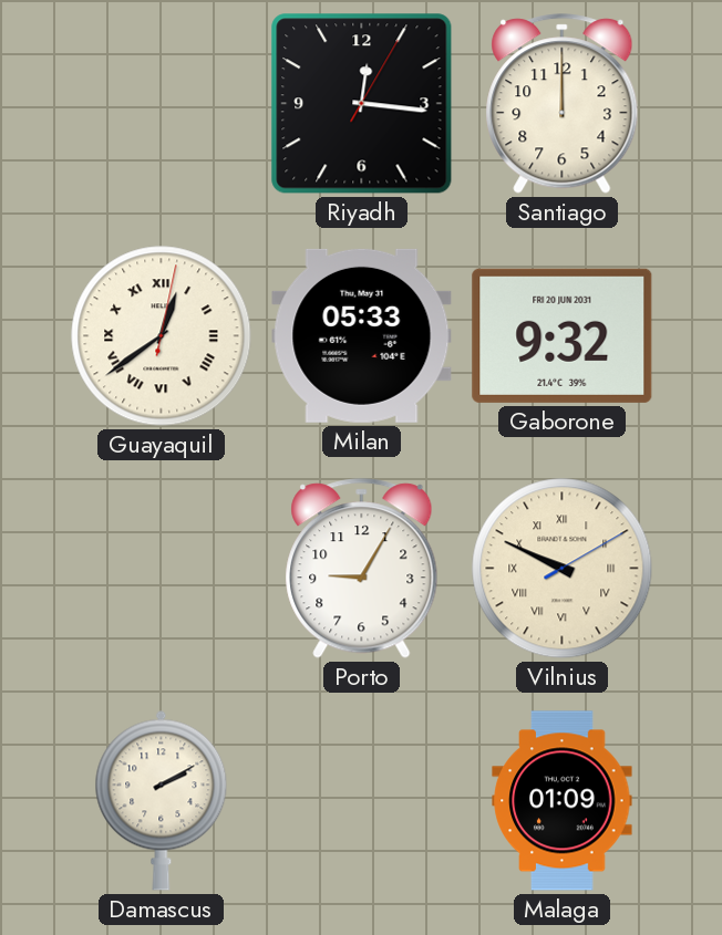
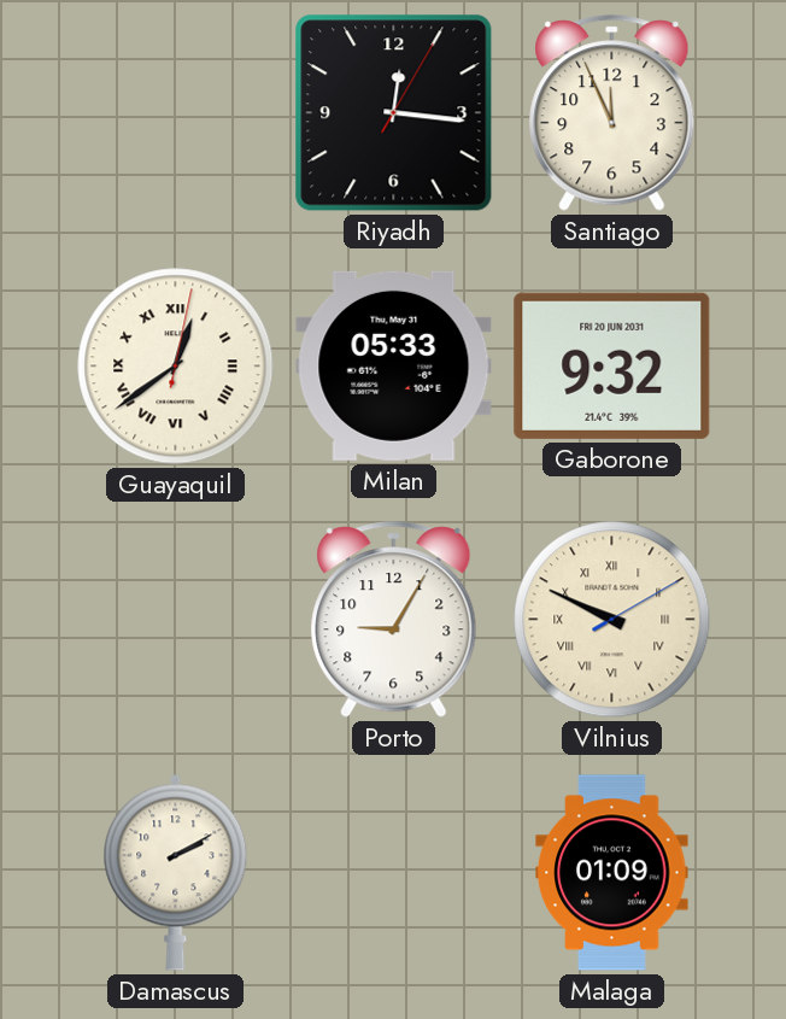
Santiago: 12:00 -> 11:56
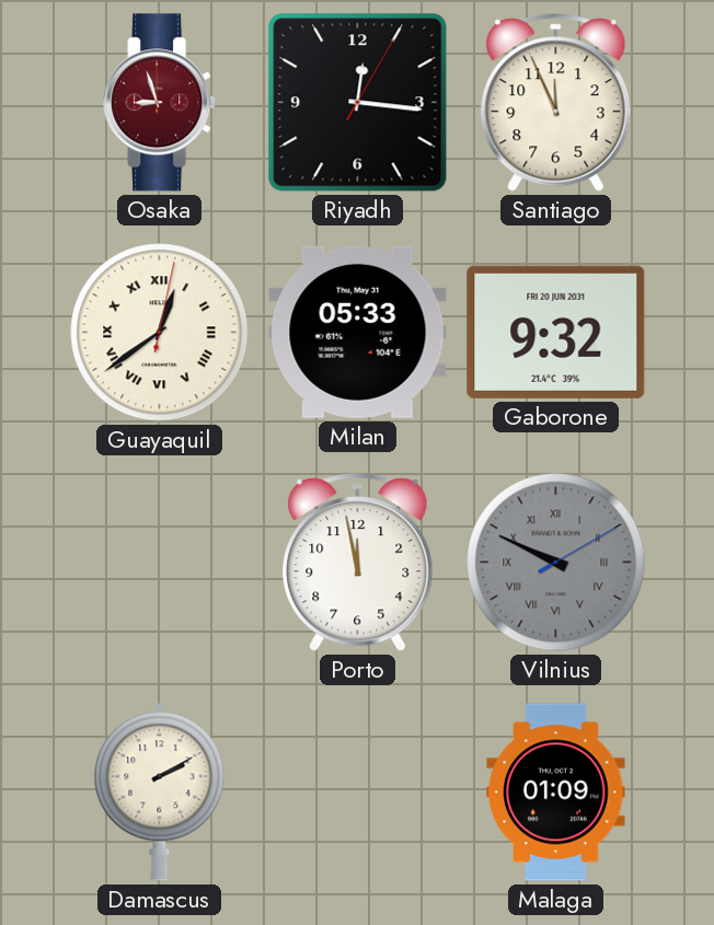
Osaka: none -> 8:57
Porto: 9:05 -> 11:58
Vilnius dial: cream -> grey
